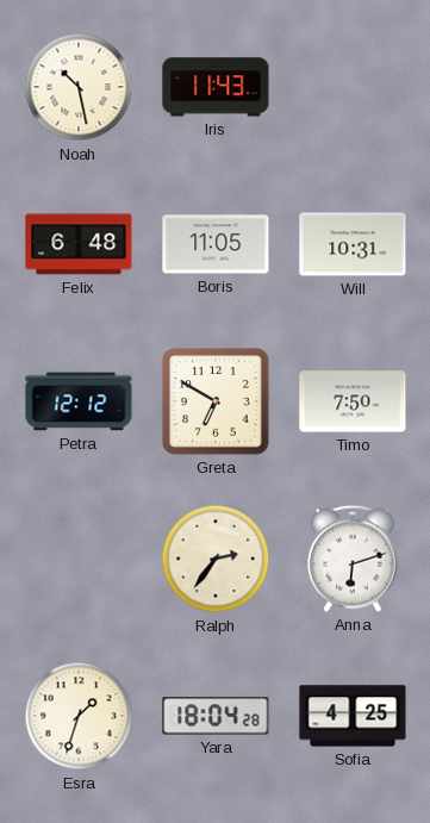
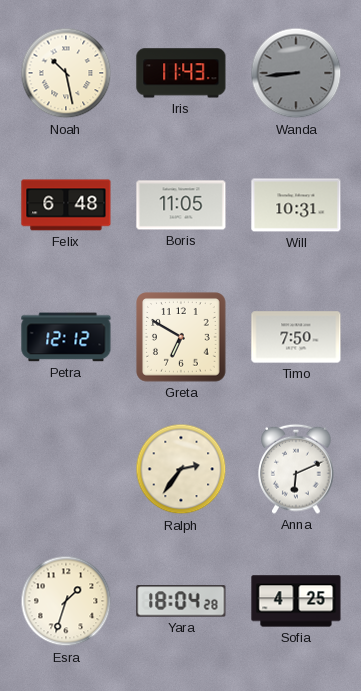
Wanda: none -> 8:44
Anna: 6:12 -> 6:11
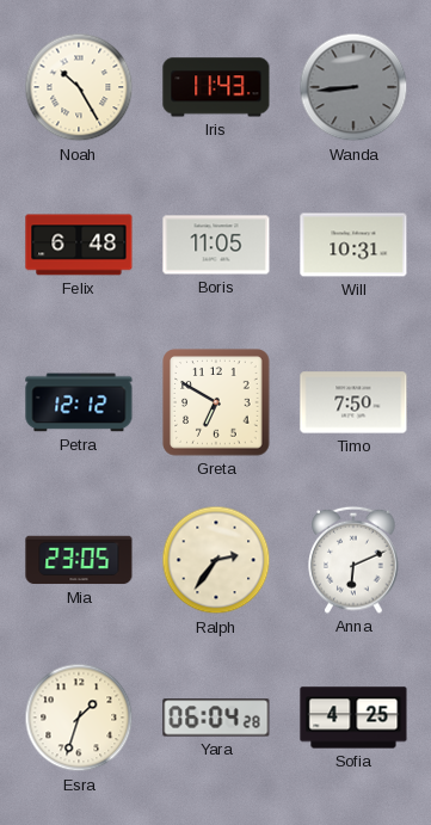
Noah: 10:28 -> 10:25
Mia: none -> 23:05
Yara: 18:04 -> 06:04
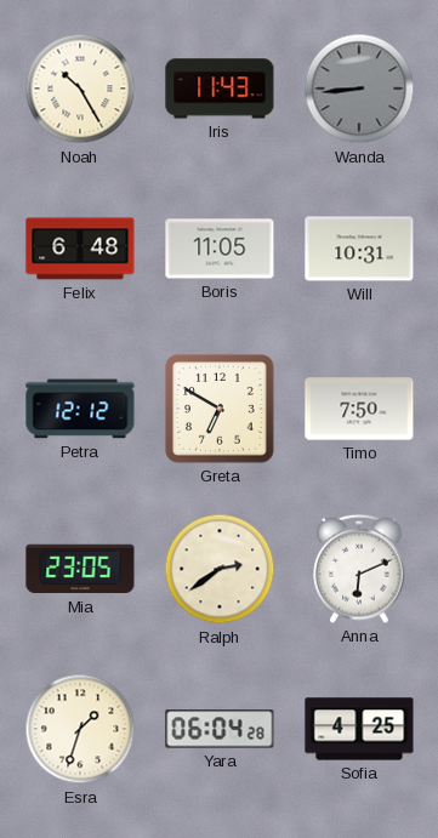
Ralph: 2:36 -> 2:39
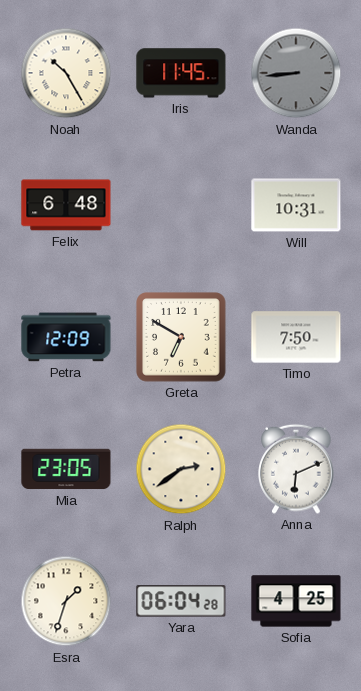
Iris: 11:43 -> 11:45
Boris: 11:05 -> none
Petra: 12:12 -> 12:09
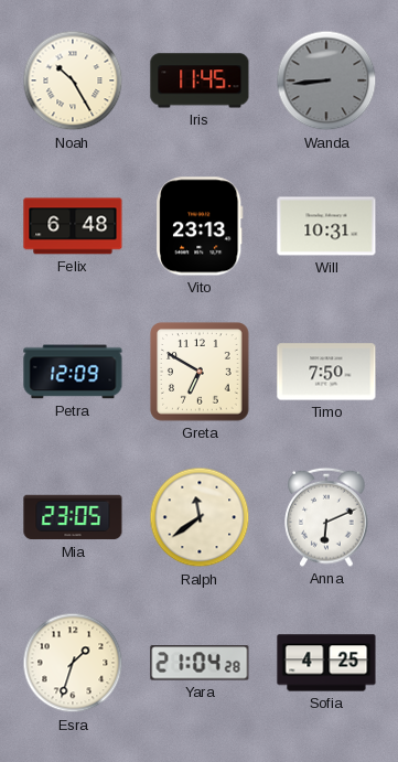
Vito: none -> 23:13
Ralph: 2:39 -> 11:39
Yara: 06:04 -> 21:04
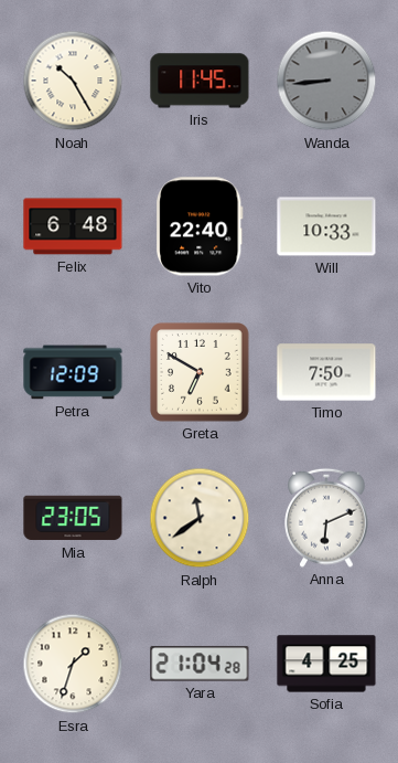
Vito: 23:13 -> 22:40
Will: 10:31 -> 10:33
